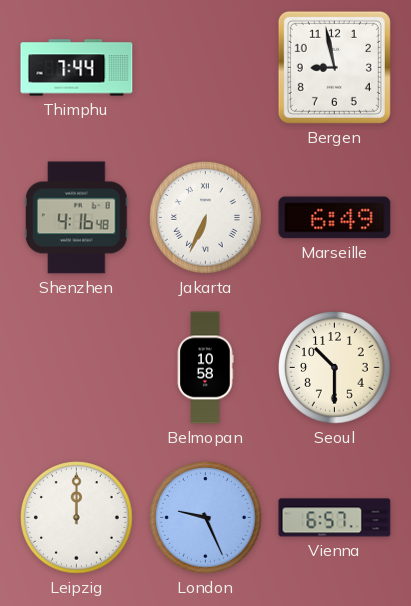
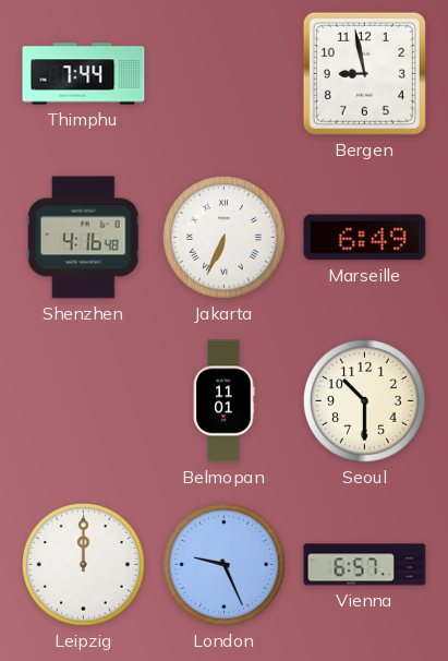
Belmopan: 10:58 -> 11:01
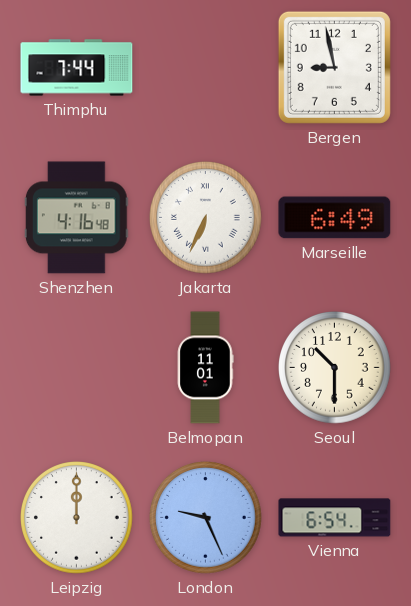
Vienna: 6:57 -> 6:54
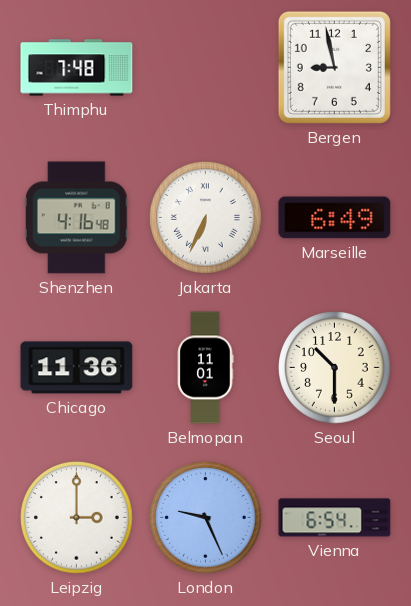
Thimphu: 7:44 -> 7:48
Chicago: none -> 11:36
Leipzig: 12:00 -> 3:00
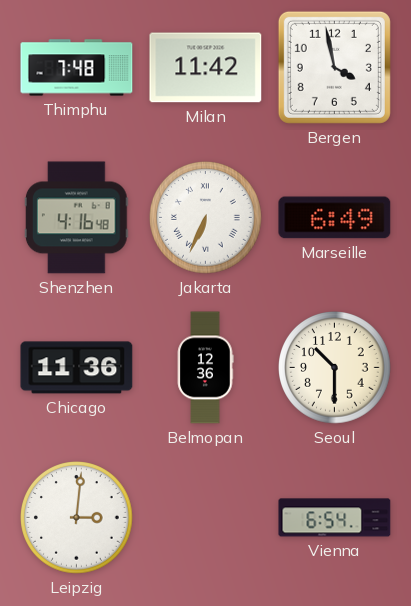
Milan: none -> 11:42
Bergen: 8:58 -> 3:58
Belmopan: 11:01 -> 12:36
Leipzig: 3:00 -> 3:01
London: 9:26 -> none
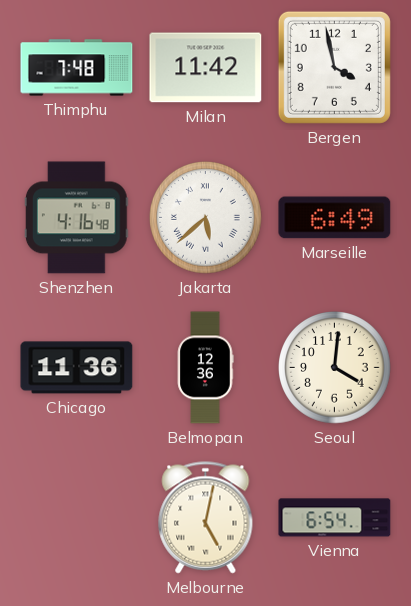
Jakarta: 6:34 -> 5:38
Seoul: 10:30 -> 4:01
Leipzig: 3:01 -> none
Melbourne: none -> 5:02
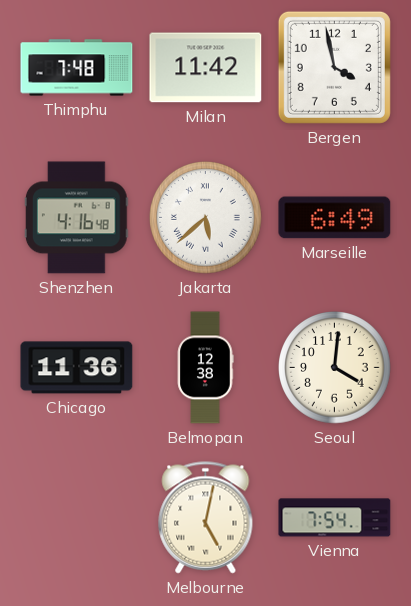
Belmopan: 12:36 -> 12:38
Vienna: 6:54 -> 7:54
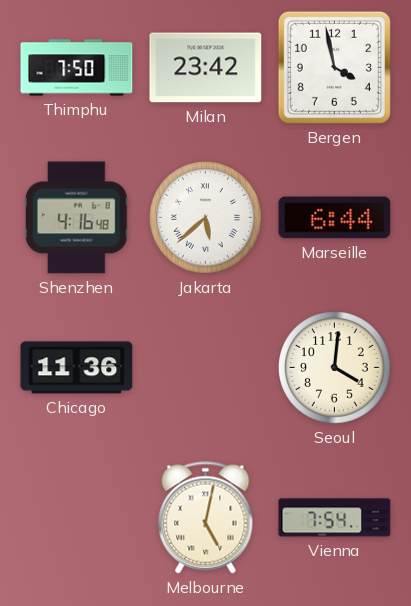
Thimphu: 7:48 -> 7:50
Milan: 11:42 -> 23:42
Marseille: 6:49 -> 6:44
Belmopan: 12:38 -> none
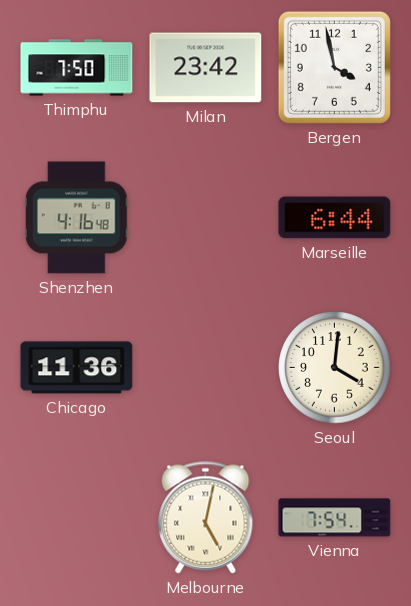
Jakarta: 5:38 -> none
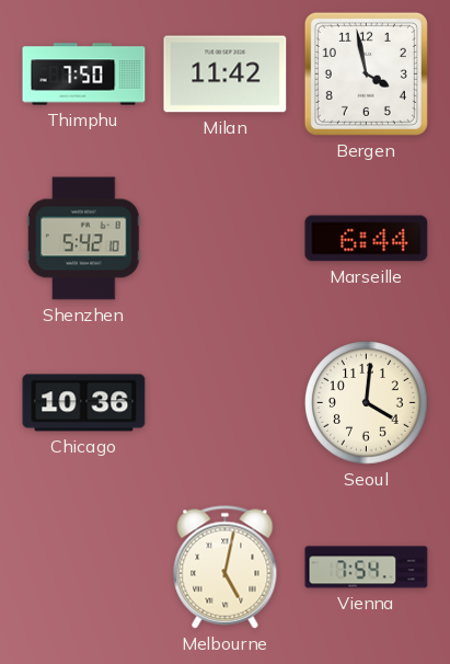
Milan: 23:42 -> 11:42
Shenzhen: 4:16 -> 5:42
Chicago: 11:36 -> 10:36
